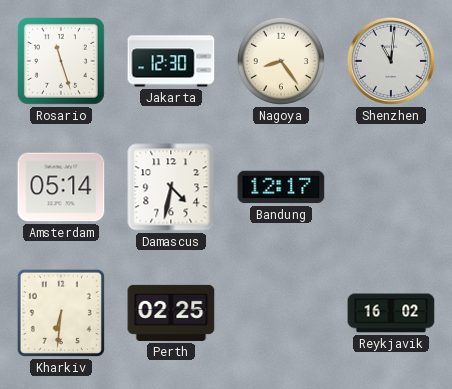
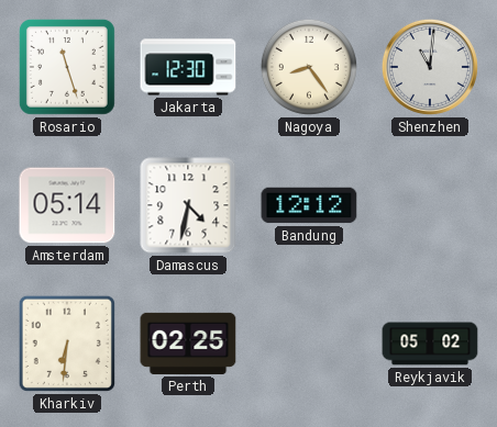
Bandung: 12:17 -> 12:12
Reykjavik: 16:02 -> 05:02
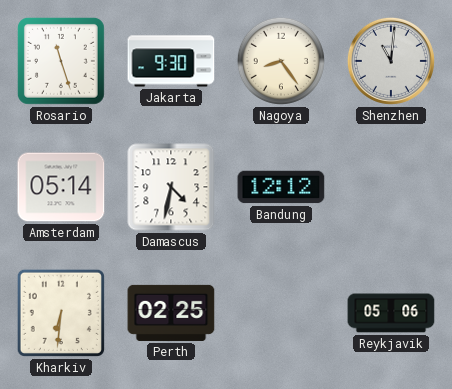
Jakarta: 12:30 -> 9:30
Reykjavik: 05:02 -> 05:06
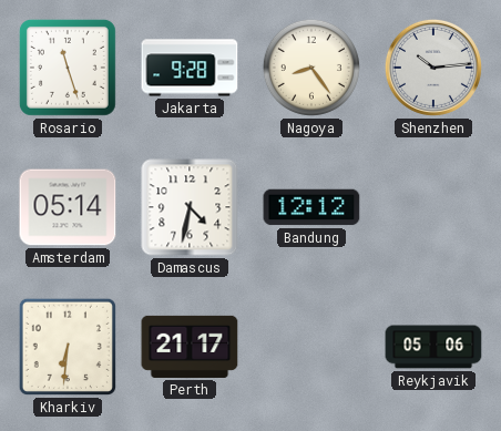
Jakarta: 9:30 -> 9:28
Shenzhen: 11:01 -> 10:14
Perth: 02:25 -> 21:17
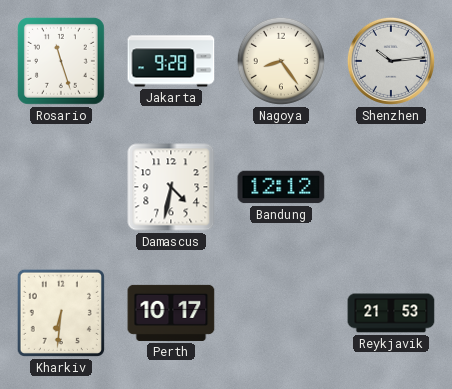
Amsterdam: 05:14 -> none
Perth: 21:17 -> 10:17
Reykjavik: 05:06 -> 21:53
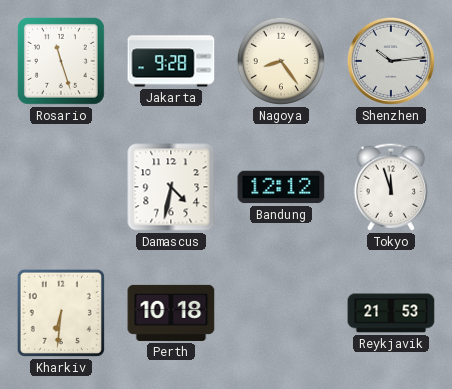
Tokyo: none -> 11:57
Perth: 10:17 -> 10:18
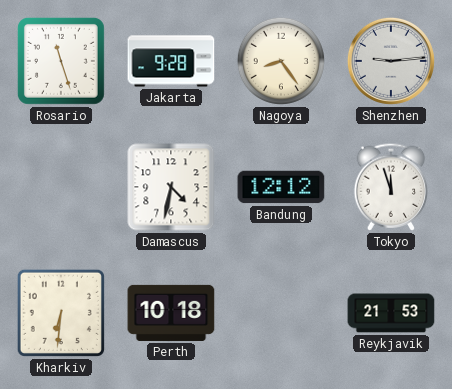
Shenzhen: 10:14 -> 9:14
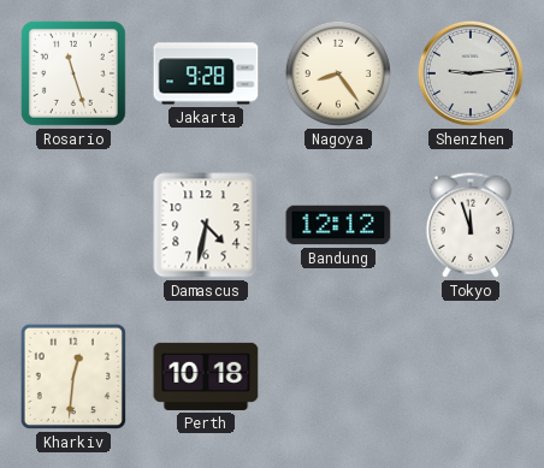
Kharkiv: 6:31 -> 12:31
Reykjavik: 21:53 -> none
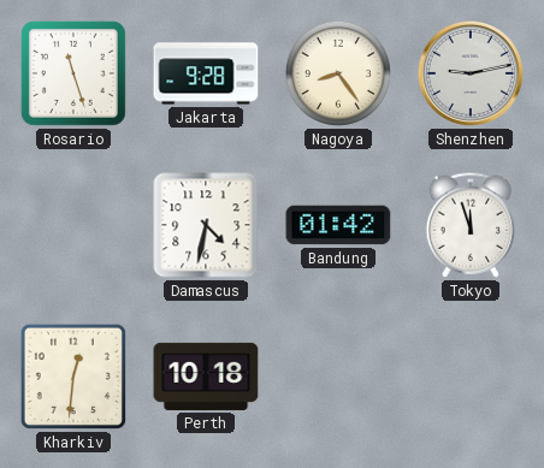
Shenzhen: 9:14 -> 9:13
Bandung: 12:12 -> 01:42
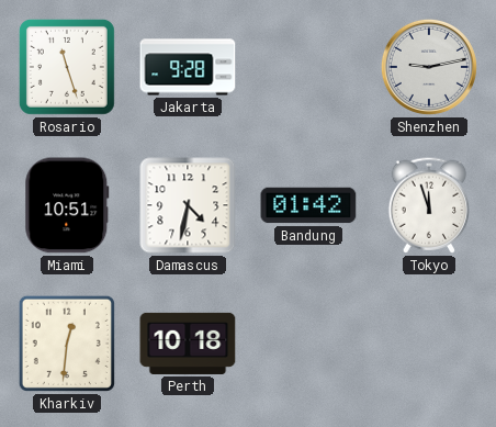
Nagoya: 8:24 -> none
Miami: none -> 10:51
